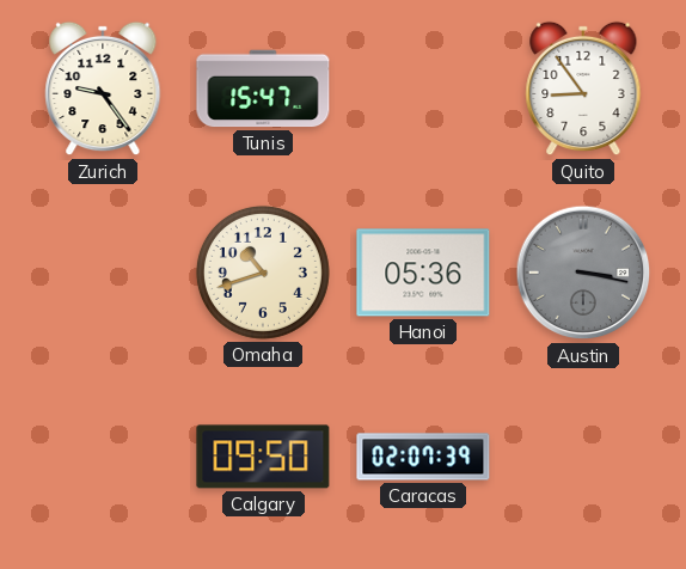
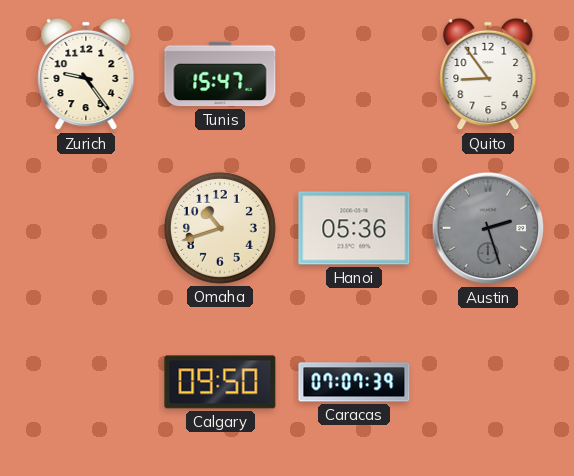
Austin: 3:17 -> 2:27
Caracas: 02:07 -> 07:07
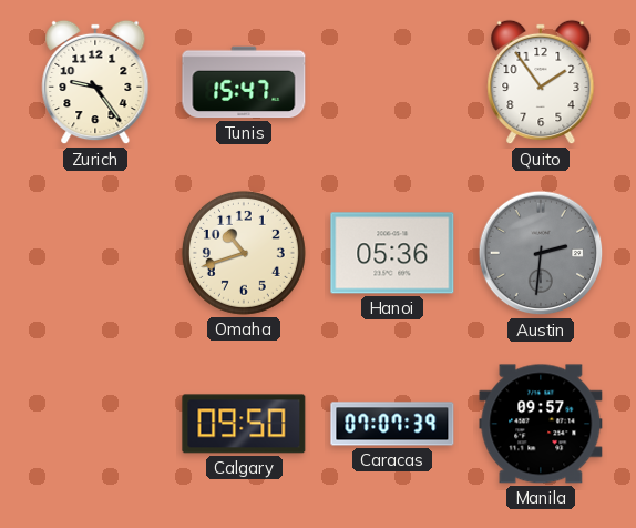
Quito: 8:54 -> 1:54
Austin: 2:27 -> 2:31
Manila: none -> 09:57
